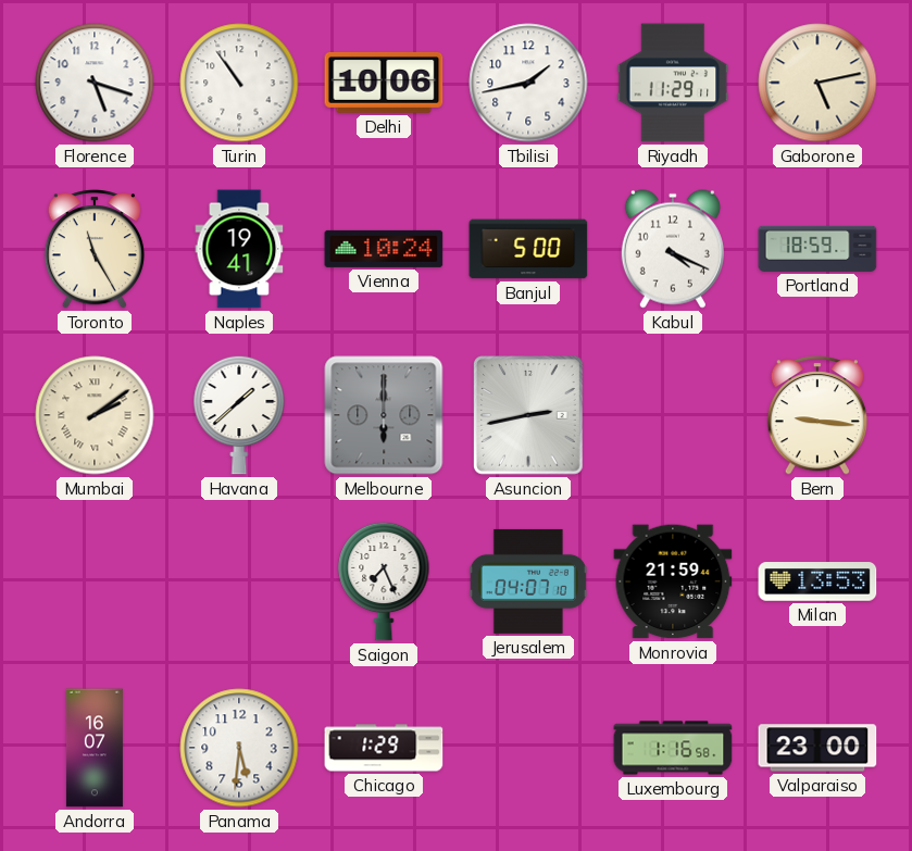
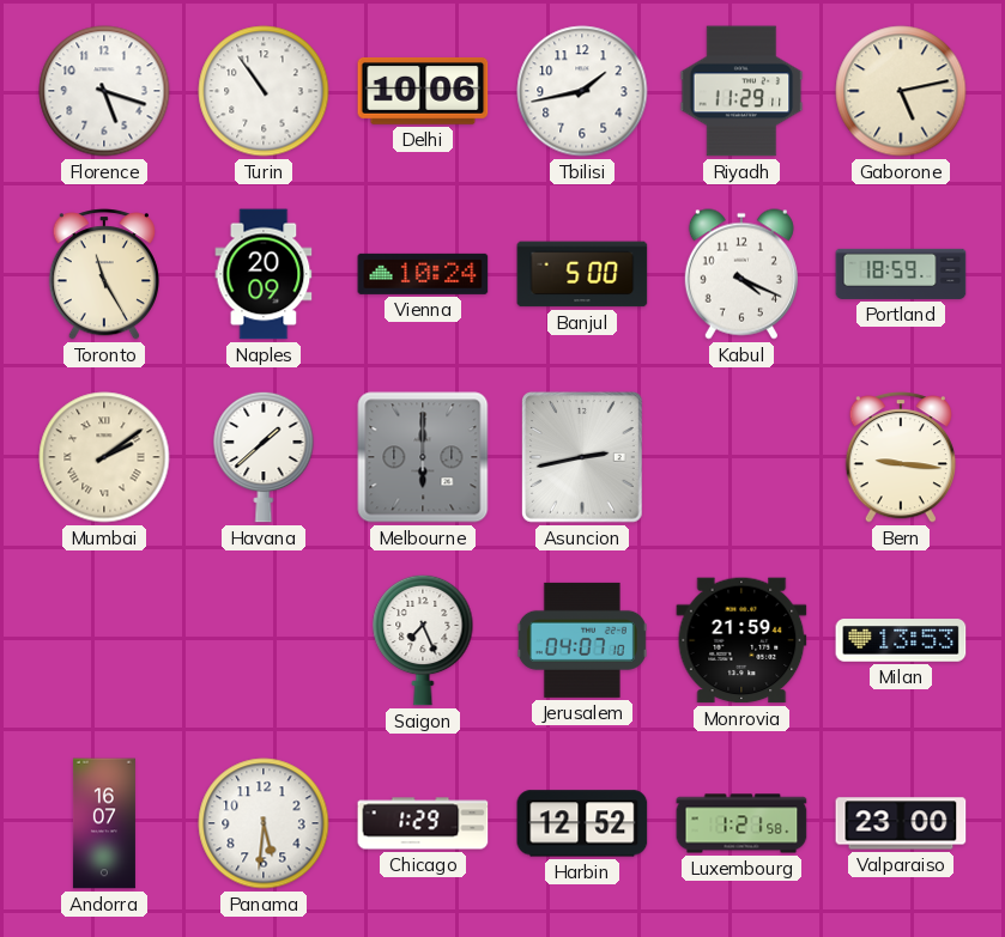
Naples: 19:41 -> 20:09
Harbin: none -> 12:52
Luxembourg: 1:16 -> 1:21
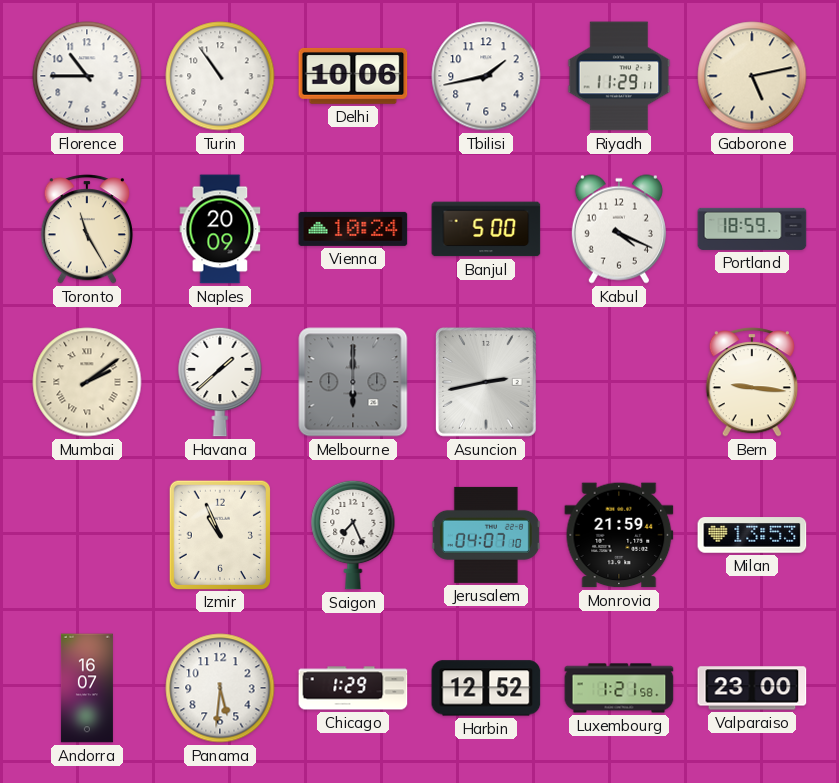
Florence: 5:18 -> 10:45
Izmir: none -> 10:56
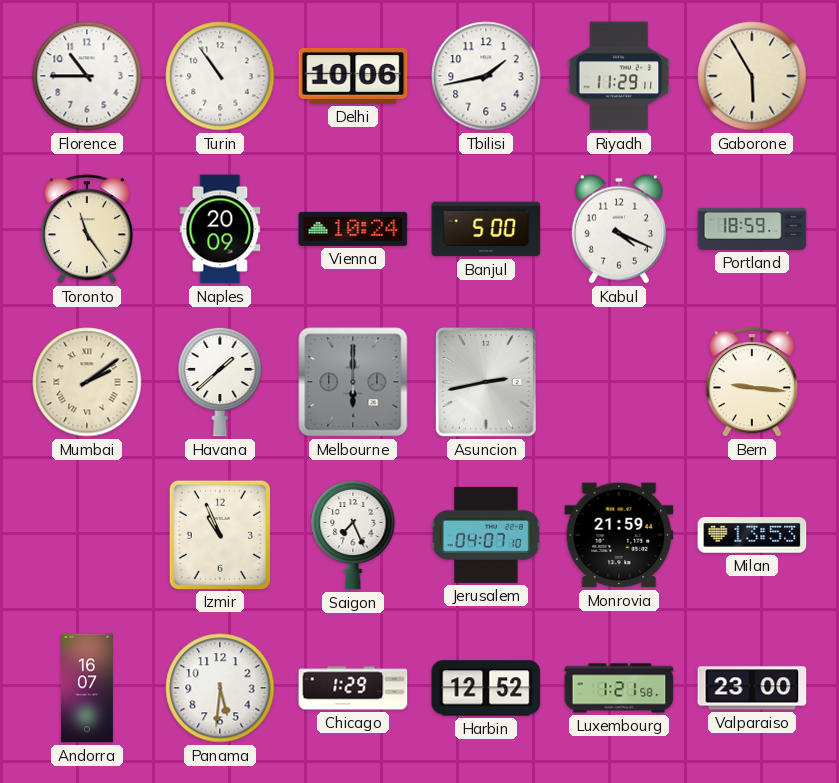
Gaborone: 5:13 -> 5:55
Toronto: 11:25 -> 11:24
